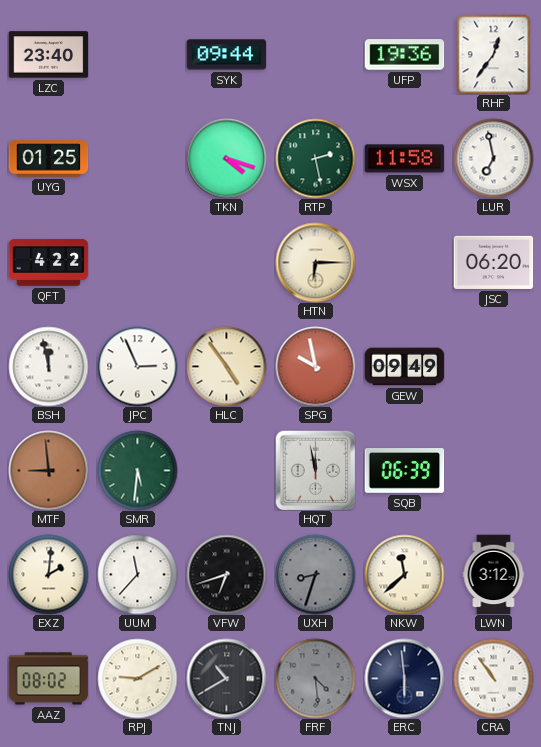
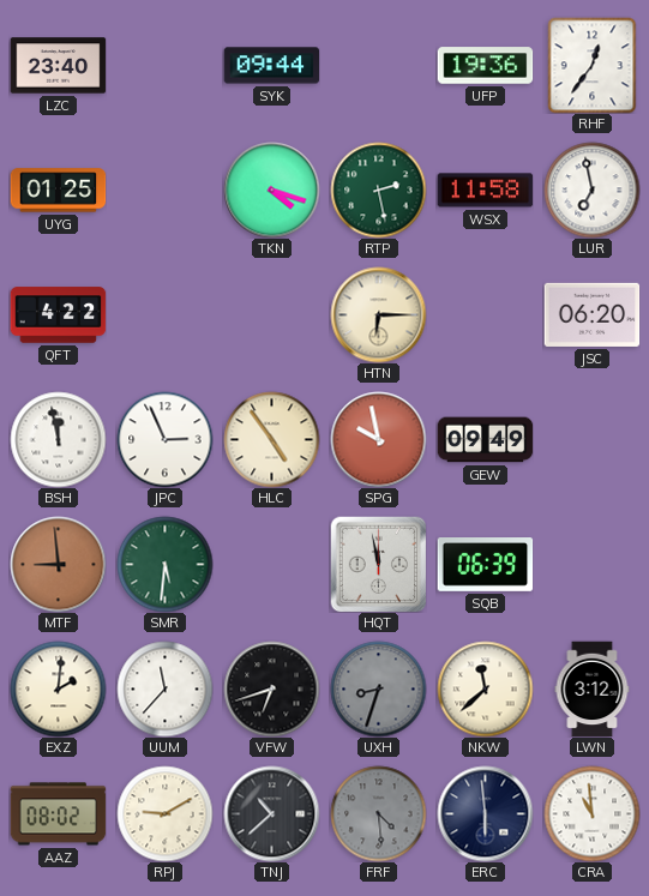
TNJ: 10:40 -> 10:38
CRA: 10:54 -> 10:59
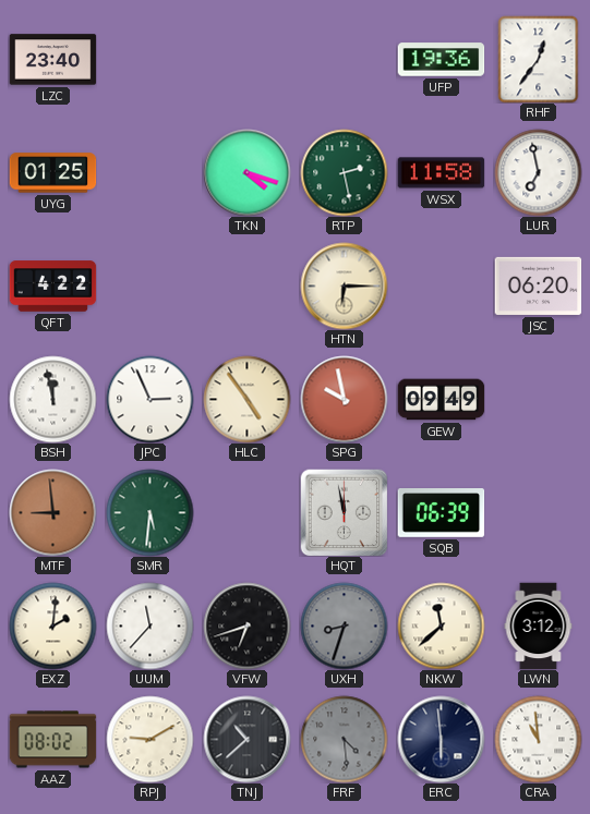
SYK: 09:44 -> none
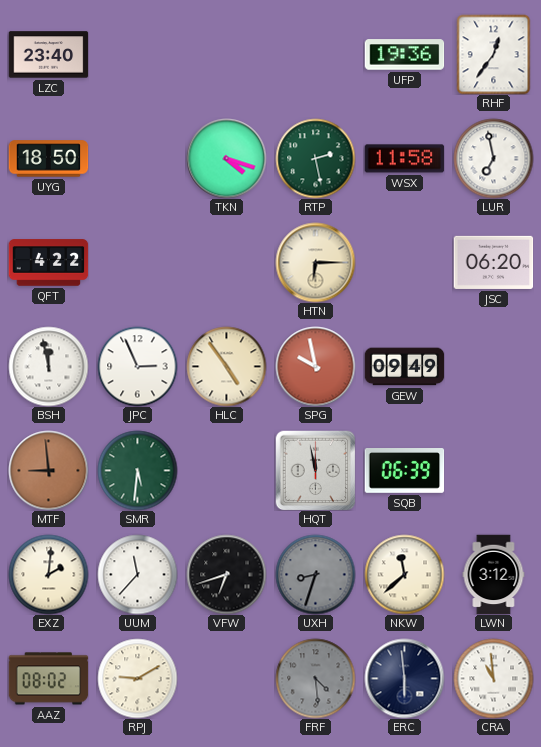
UYG: 01:25 -> 18:50
TNJ: 10:38 -> none
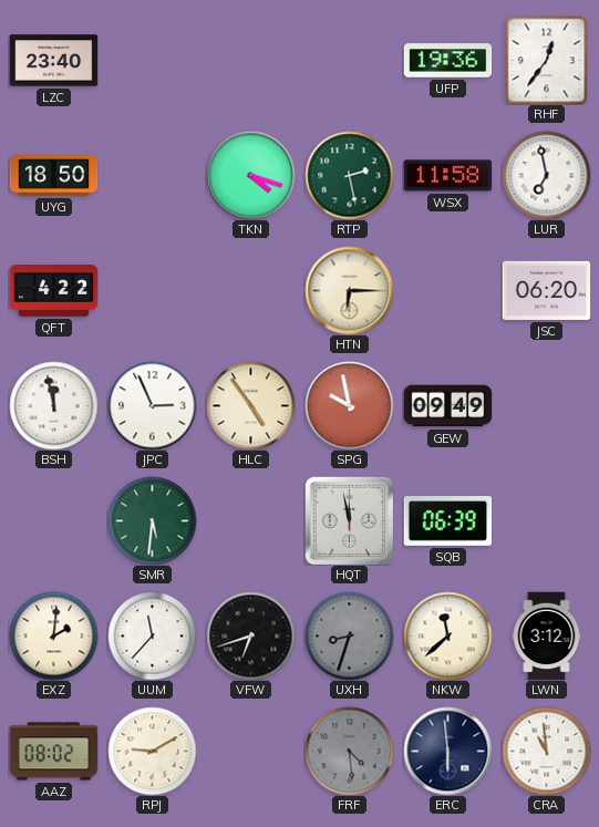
MTF: 8:59 -> none
